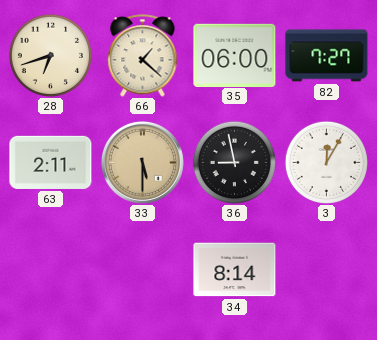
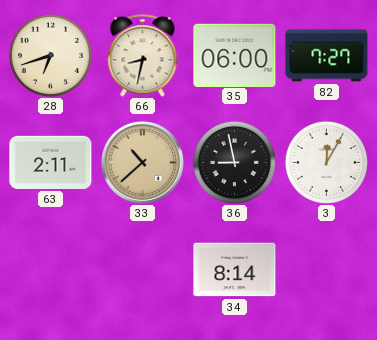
66: 1:22 -> 8:32
33: 5:30 -> 10:38
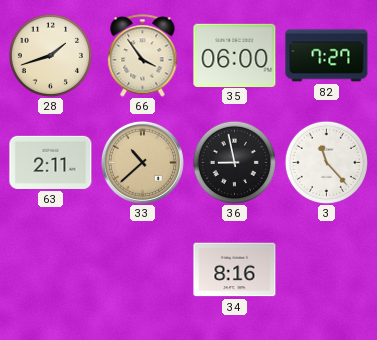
28: 6:42 -> 1:42
66: 8:32 -> 3:54
3: 12:05 -> 11:23
34: 8:14 -> 8:16
